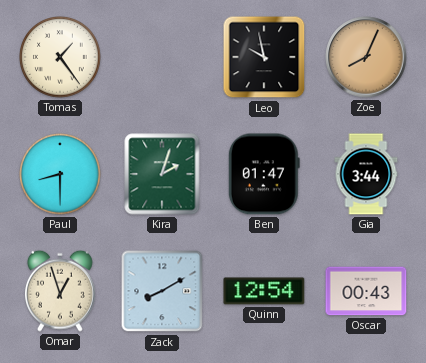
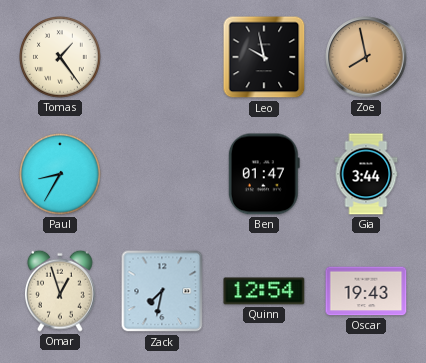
Zoe: 8:04 -> 7:58
Paul: 8:30 -> 8:35
Kira: 2:03 -> none
Zack: 8:10 -> 7:32
Oscar: 00:43 -> 19:43
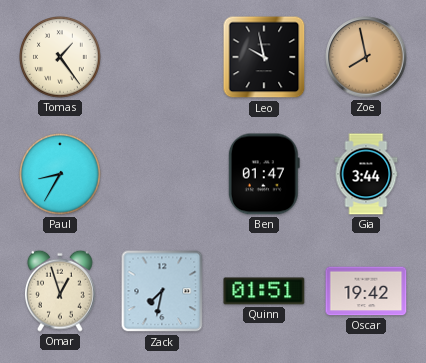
Quinn: 12:54 -> 01:51
Oscar: 19:43 -> 19:42
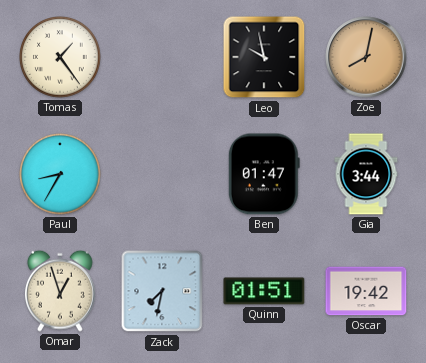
Zoe: 7:58 -> 8:02
